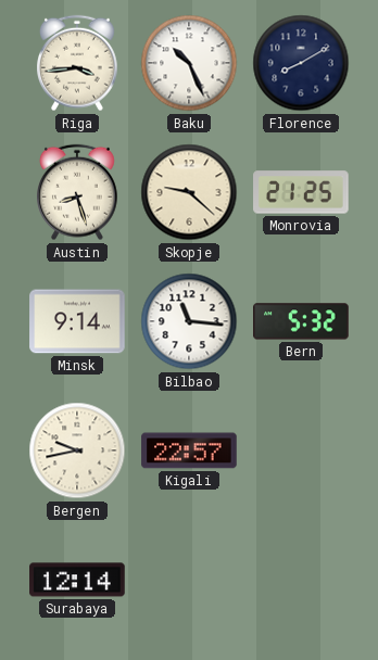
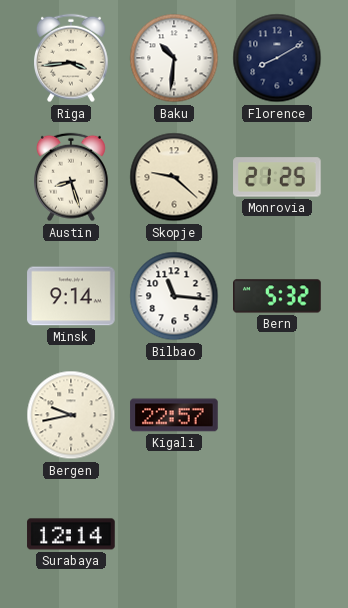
Baku: 10:26 -> 10:31
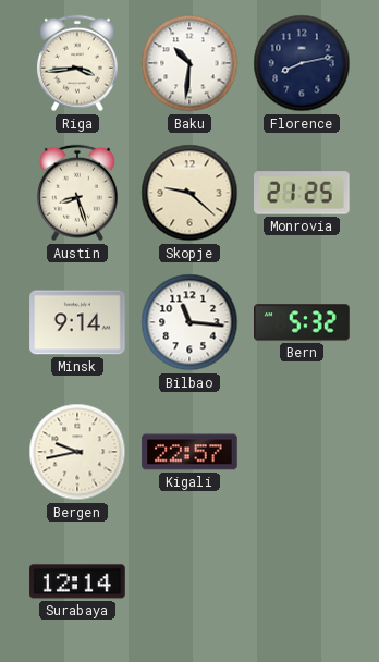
Florence: 8:10 -> 8:13
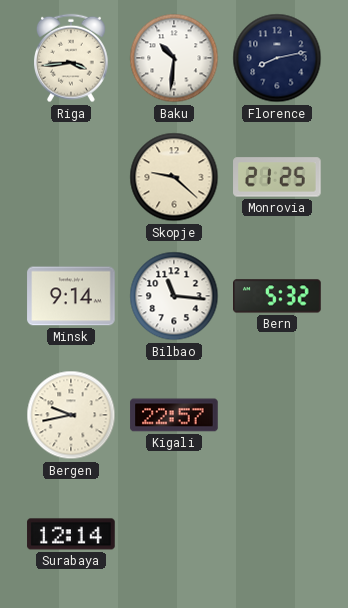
Austin: 8:27 -> none
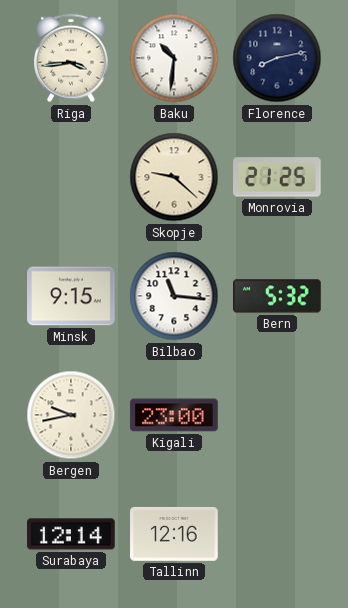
Minsk: 9:14 -> 9:15
Kigali: 22:57 -> 23:00
Tallinn: none -> 12:16
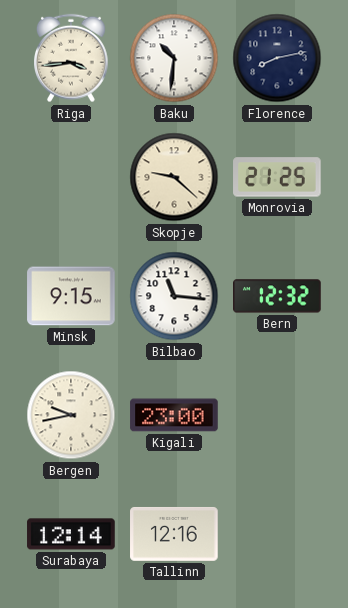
Bern: 5:32 -> 12:32
